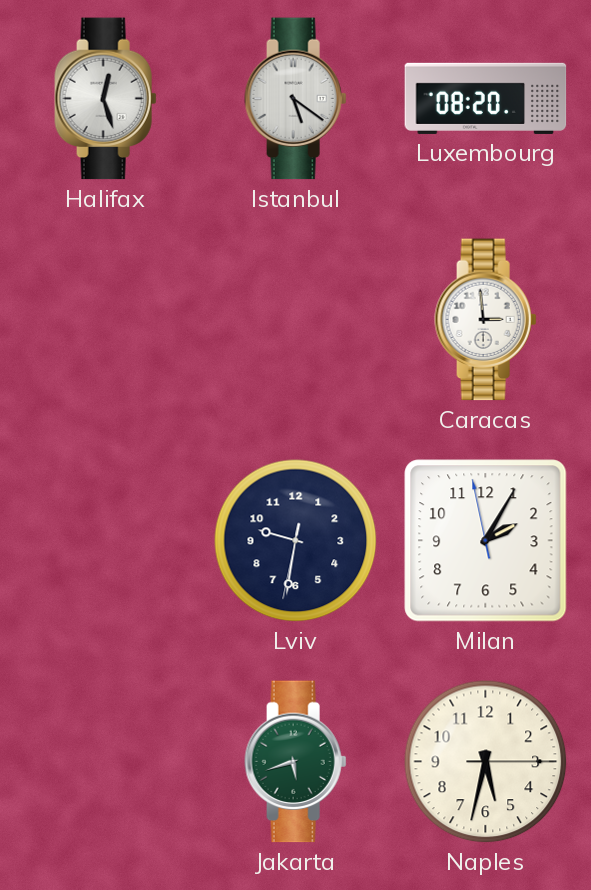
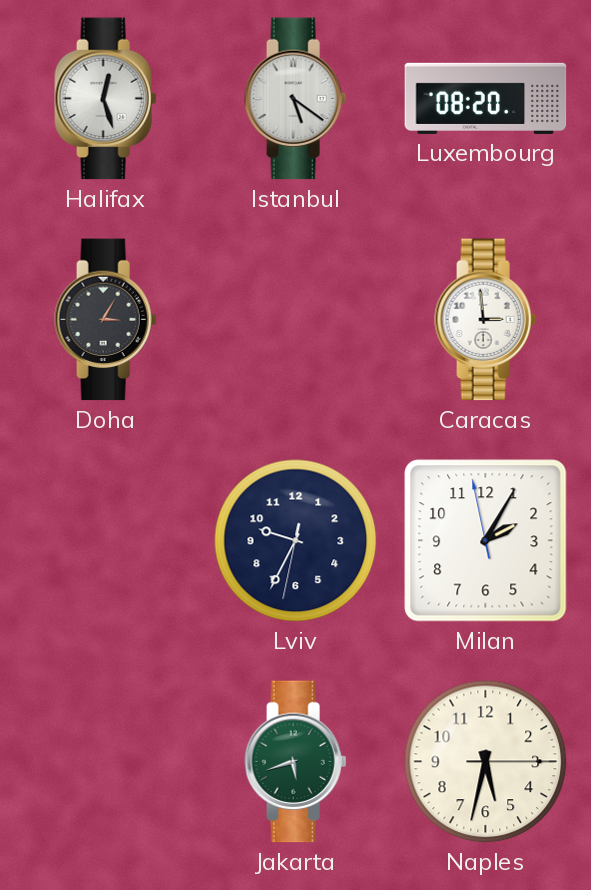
Doha: none -> 3:05
Lviv: 9:31 -> 9:34
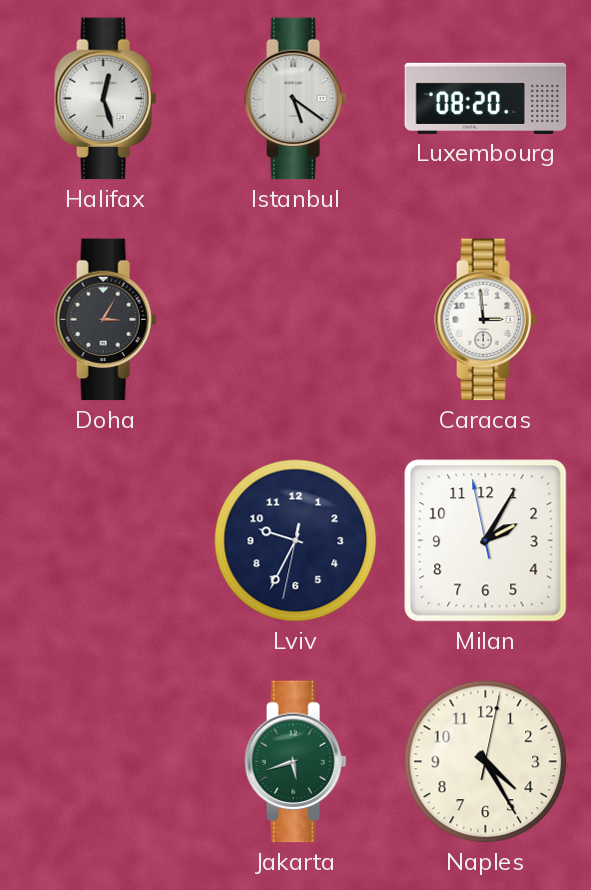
Naples: 5:32 -> 4:25
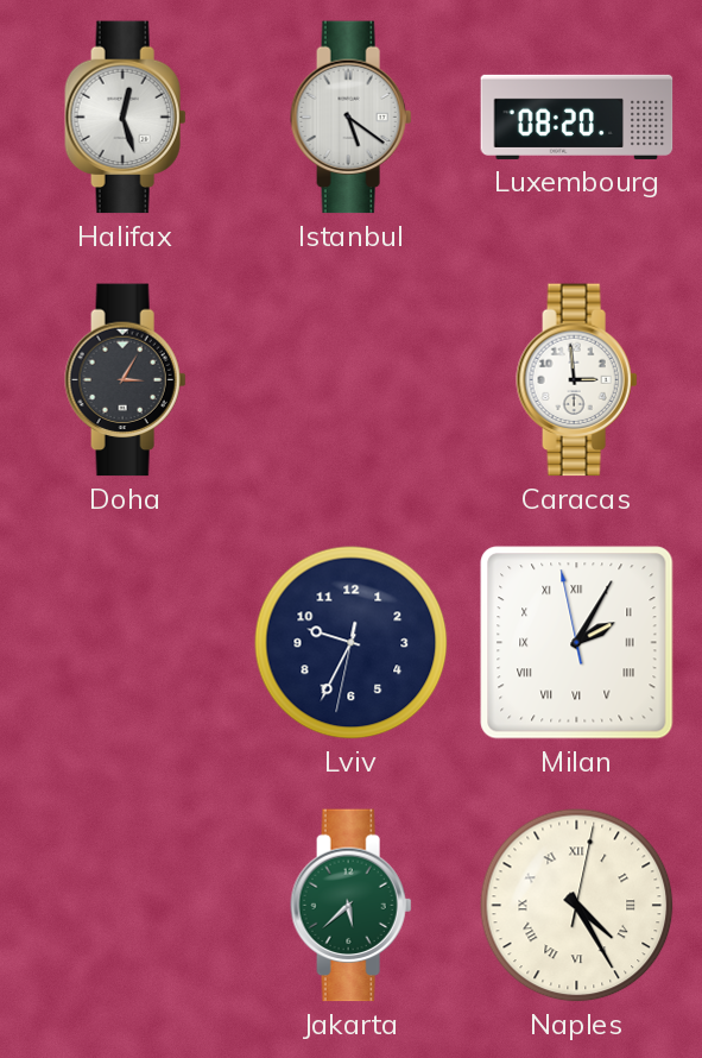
Milan numerals: Arabic -> Roman
Jakarta: 5:42 -> 5:38
Naples numerals: Arabic -> Roman
